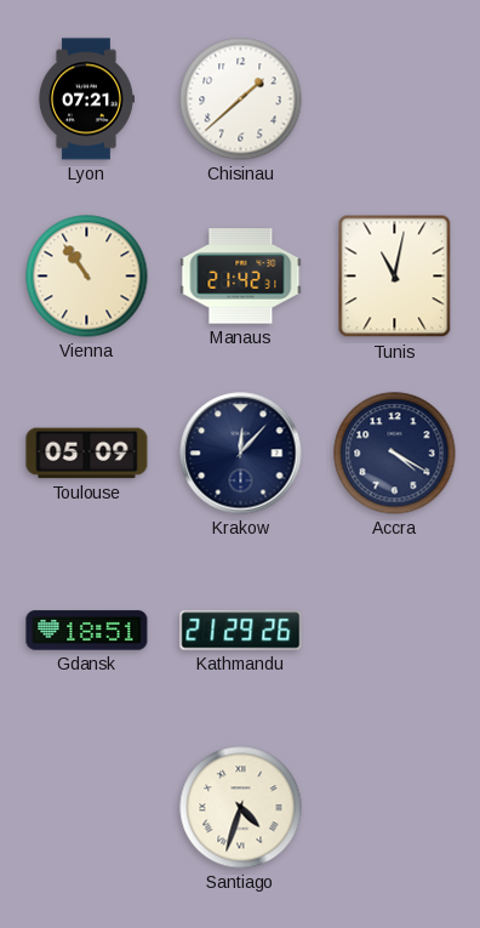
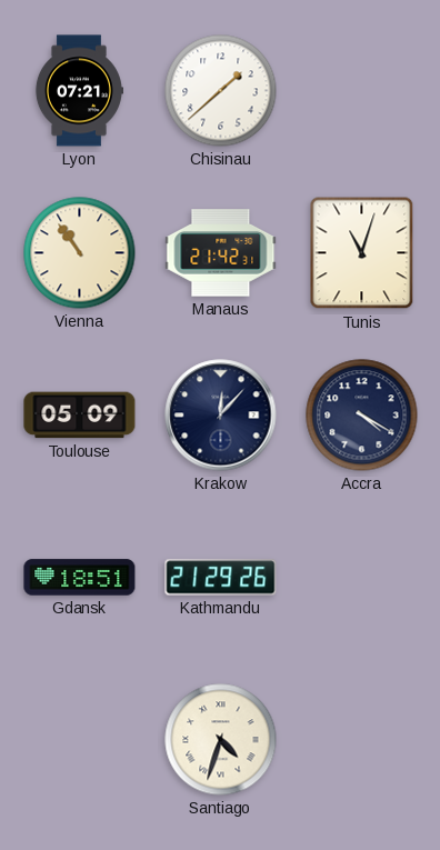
Tunis: 11:02 -> 11:03
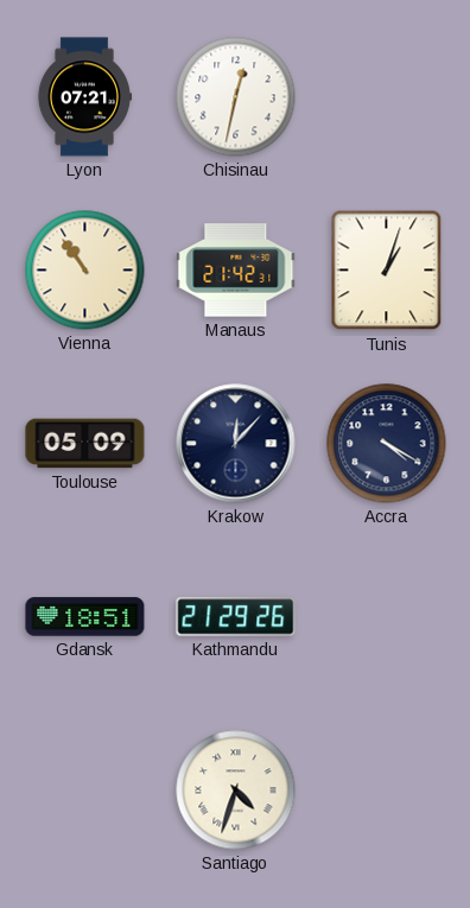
Chisinau: 1:38 -> 12:32
Tunis: 11:03 -> 1:03
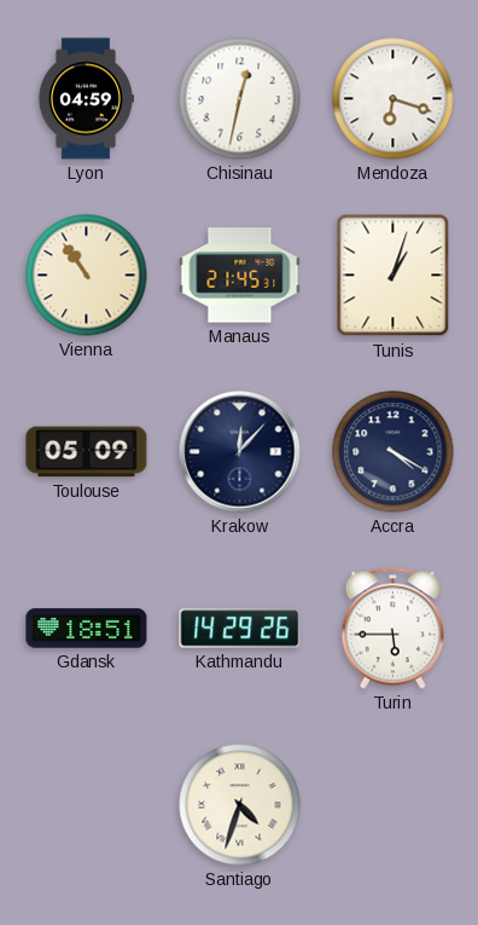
Lyon: 07:21 -> 04:59
Mendoza: none -> 6:18
Manaus: 21:42 -> 21:45
Kathmandu: 21:29 -> 14:29
Turin: none -> 5:45
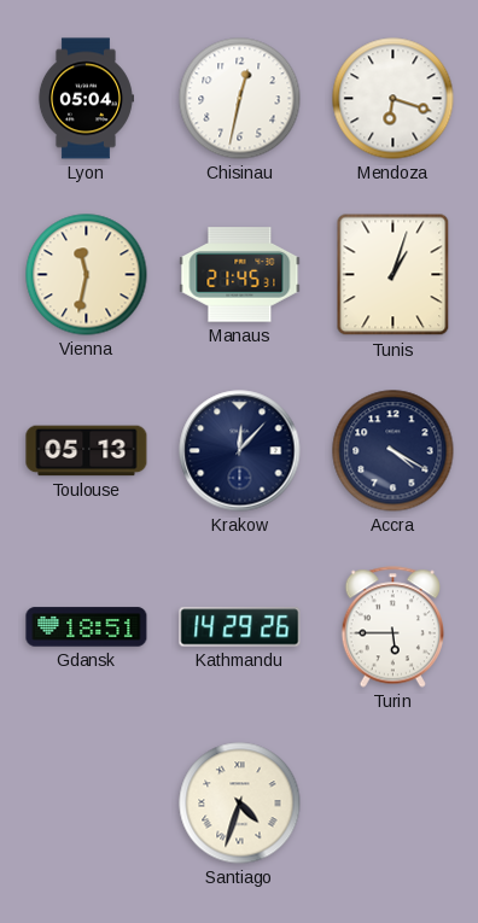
Lyon: 04:59 -> 05:04
Vienna: 10:54 -> 11:32
Toulouse: 05:09 -> 05:13
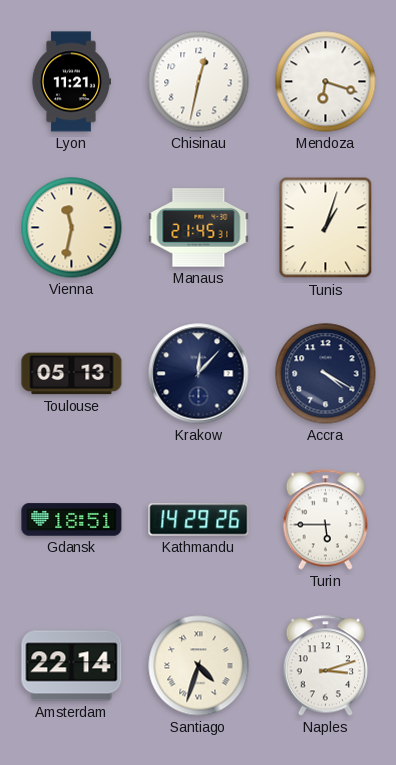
Lyon: 05:04 -> 11:21
Amsterdam: none -> 22:14
Naples: none -> 3:12
